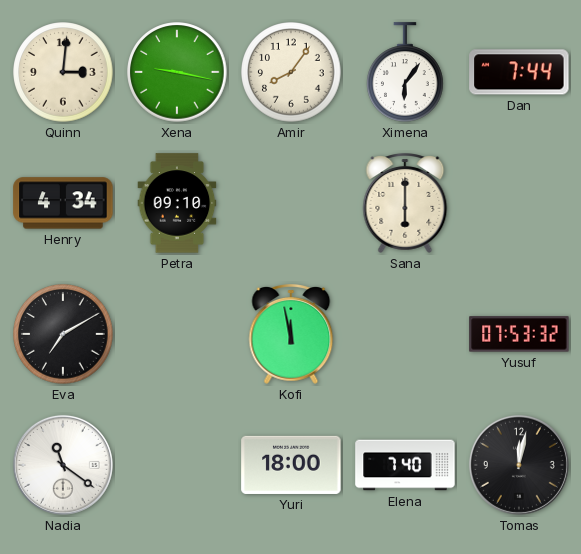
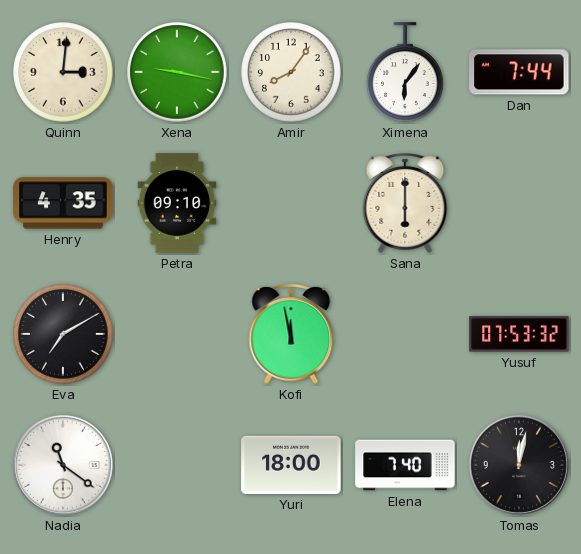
Henry: 4:34 -> 4:35
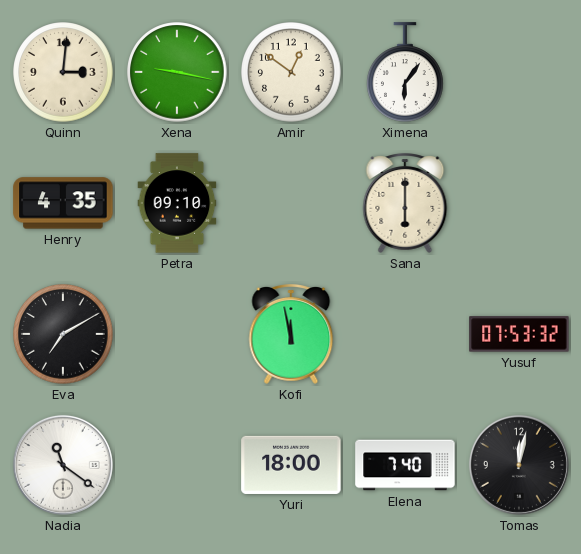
Amir: 8:06 -> 12:51
Dan: 7:44 -> none
